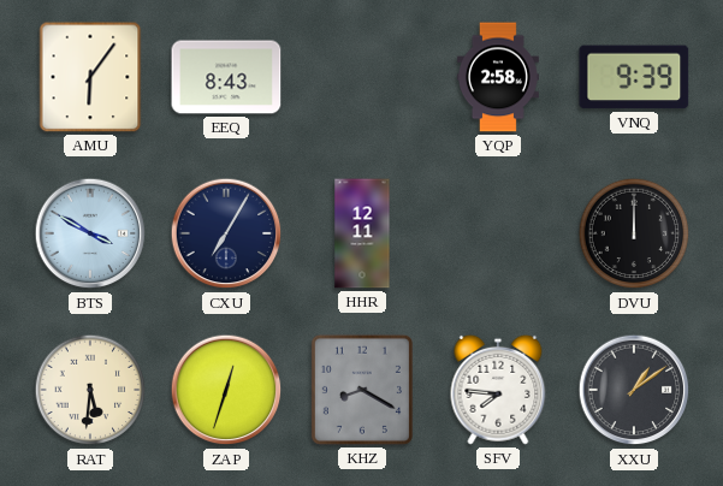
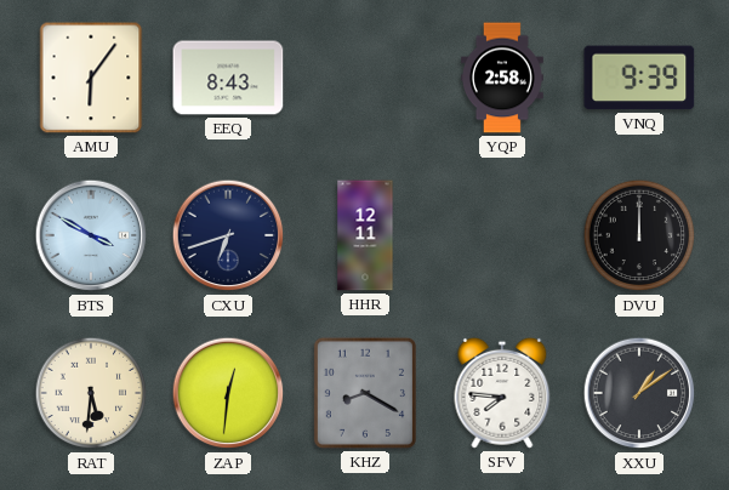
CXU: 7:05 -> 6:42
ZAP: 12:33 -> 12:31
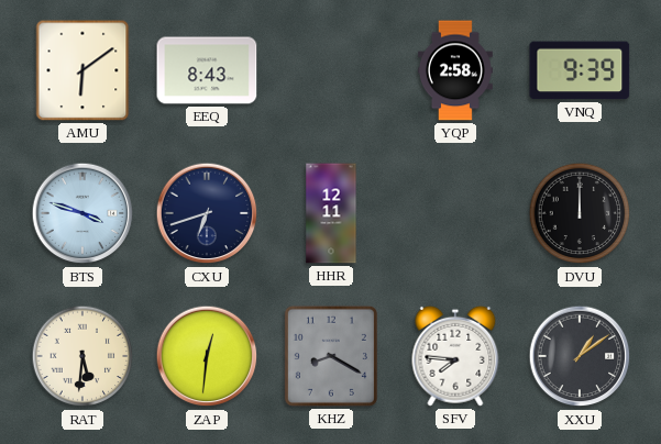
AMU: 6:06 -> 6:09
BTS: 3:50 -> 3:48
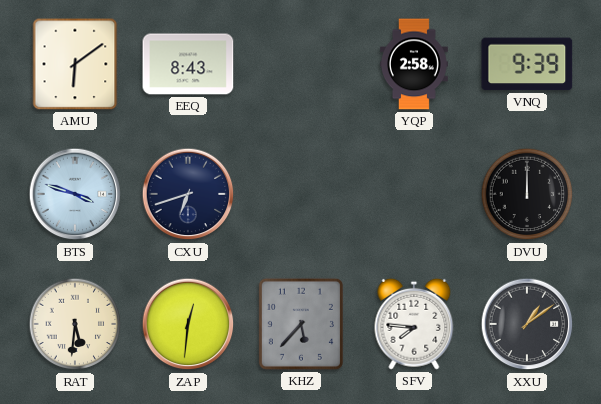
HHR: 12:11 -> none
KHZ: 8:20 -> 5:37
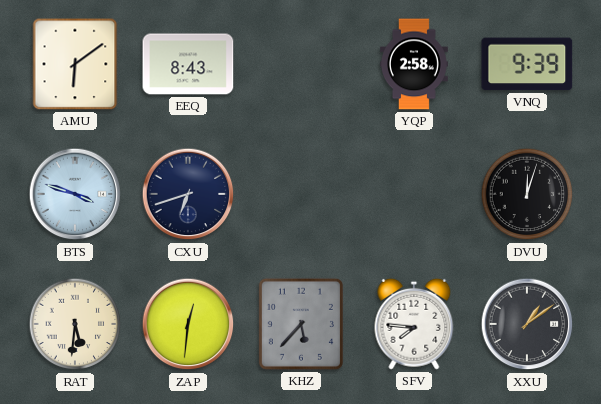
DVU: 12:00 -> 12:03
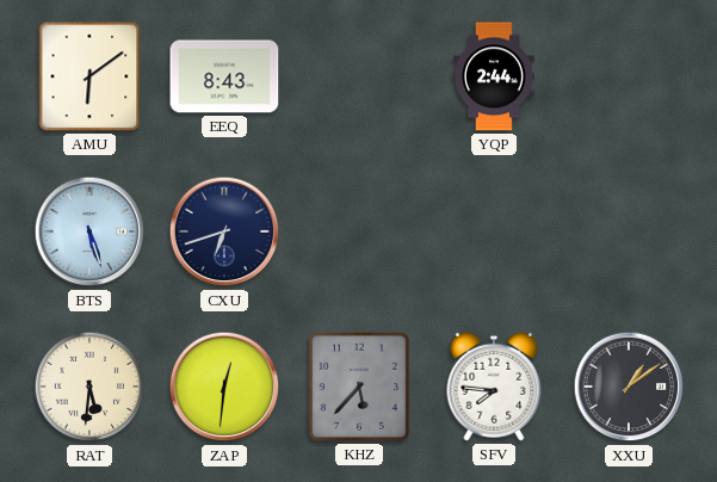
YQP: 2:58 -> 2:44
VNQ: 9:39 -> none
BTS: 3:48 -> 5:27
DVU: 12:03 -> none
